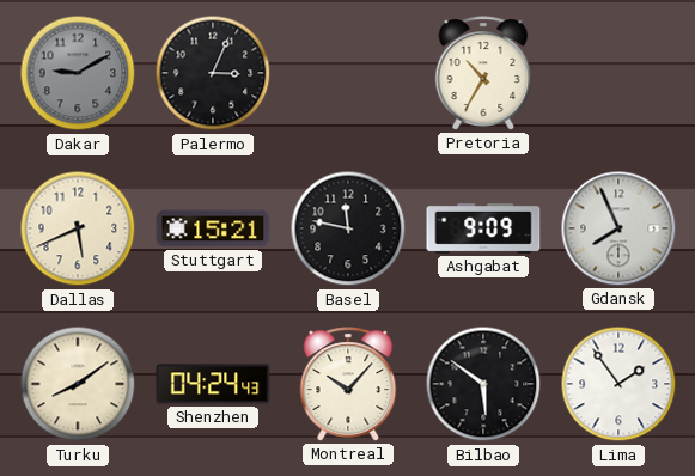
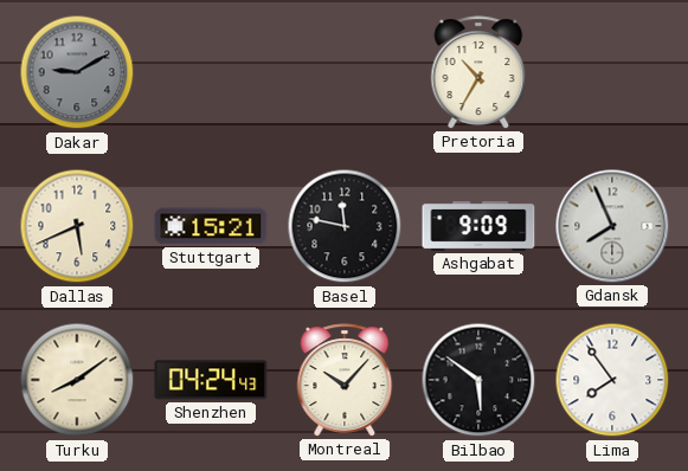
Palermo: 3:04 -> none
Lima: 1:54 -> 7:54
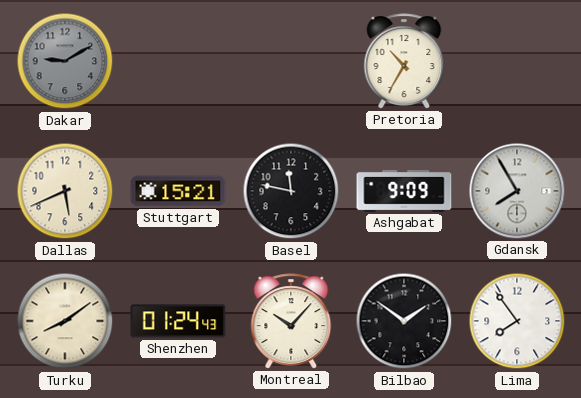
Gdansk: 7:56 -> 7:55
Shenzhen: 04:24 -> 01:24
Bilbao: 5:51 -> 1:51
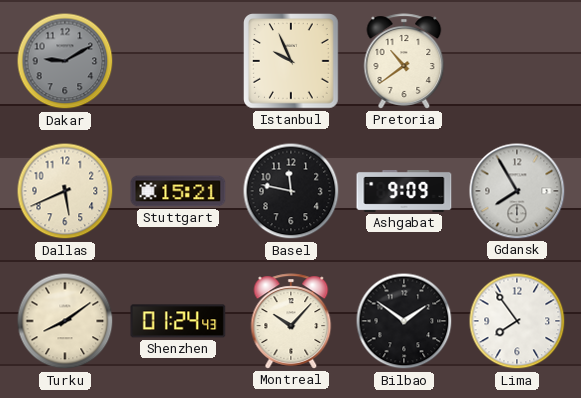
Istanbul: none -> 9:56
Pretoria: 10:35 -> 10:39
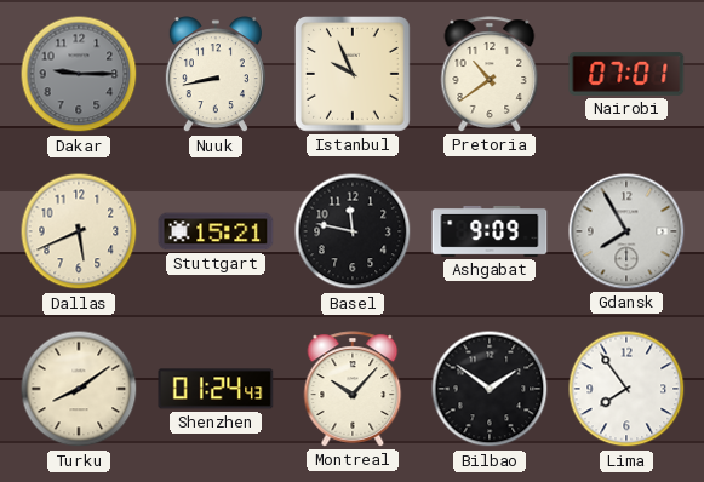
Dakar: 9:10 -> 9:15
Nuuk: none -> 8:43
Nairobi: none -> 07:01
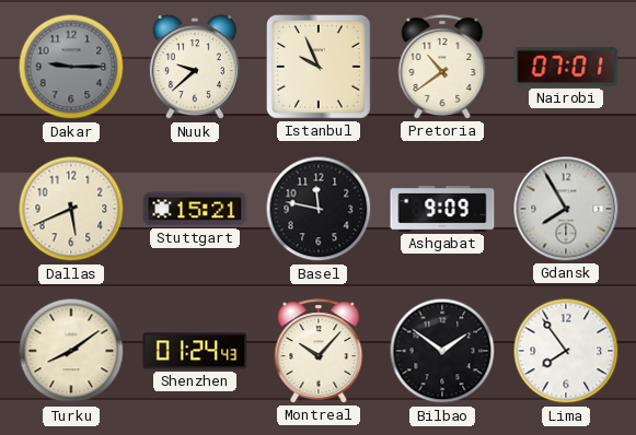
Nuuk: 8:43 -> 9:38
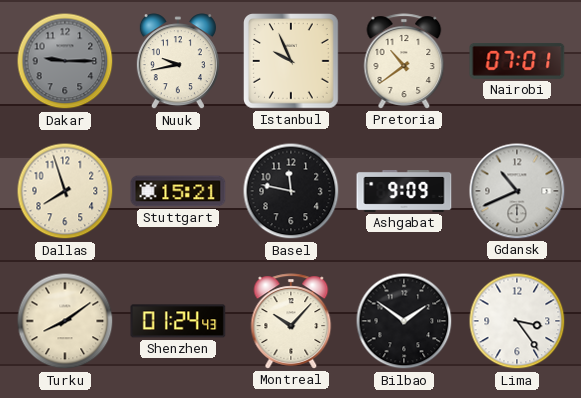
Nuuk: 9:38 -> 9:43
Dallas: 5:41 -> 7:57
Gdansk: 7:55 -> 10:41
Lima: 7:54 -> 3:24
